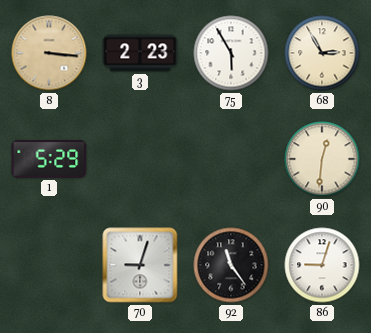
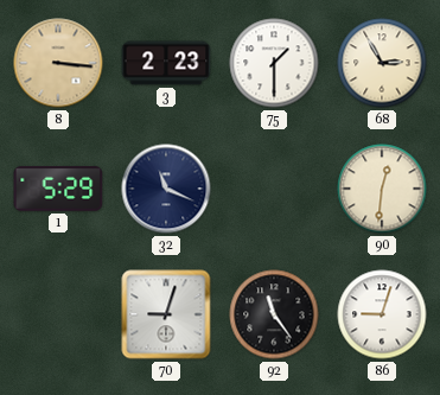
75: 5:55 -> 1:30
32: none -> 11:19
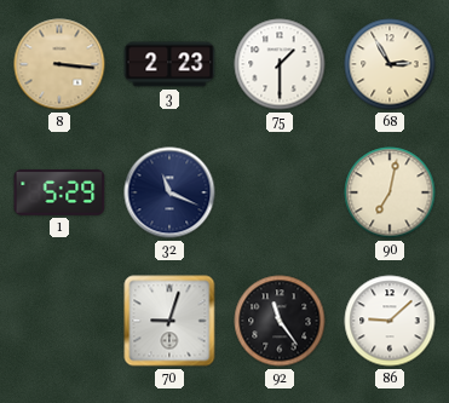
90: 12:31 -> 7:02
86: 9:03 -> 9:08
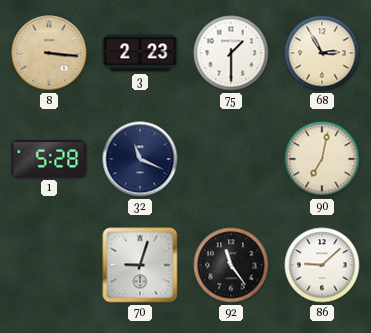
1: 5:29 -> 5:28
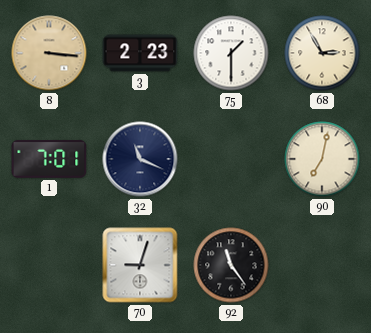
1: 5:28 -> 7:01
86: 9:08 -> none
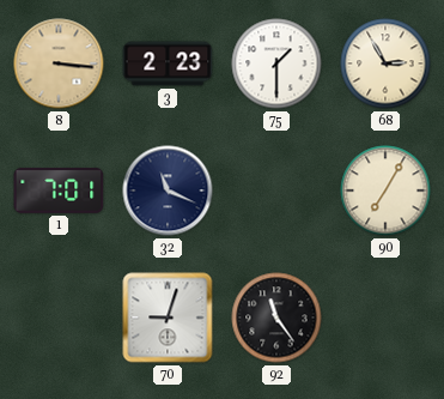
90: 7:02 -> 7:05
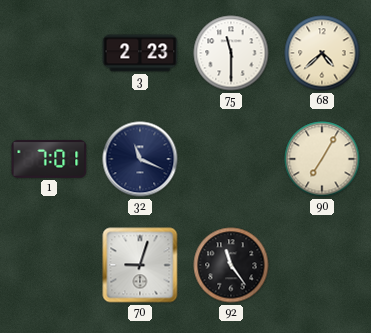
8: 3:16 -> none
75: 1:30 -> 11:30
68: 2:55 -> 4:38
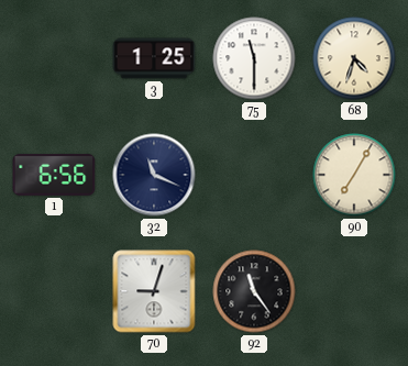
3: 2:23 -> 1:25
68: 4:38 -> 4:33
1: 7:01 -> 6:56
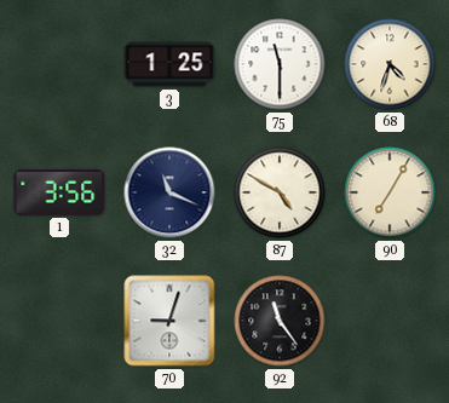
1: 6:56 -> 3:56
87: none -> 4:50
